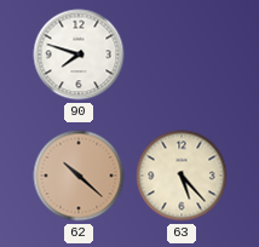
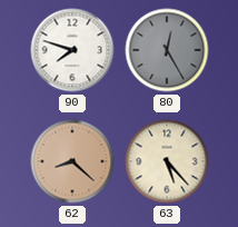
80: none -> 12:25
62: 10:22 -> 8:22
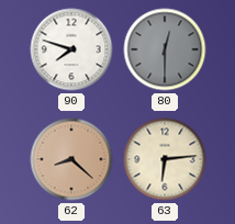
80: 12:25 -> 12:30
63: 5:23 -> 6:14
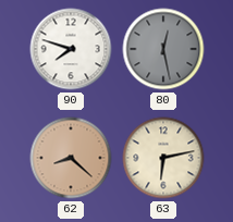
80: 12:30 -> 12:28
63: 6:14 -> 6:13
